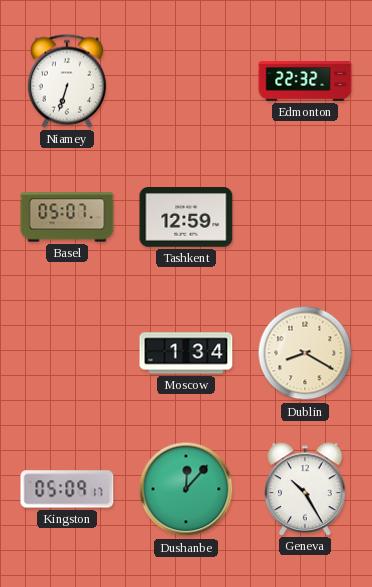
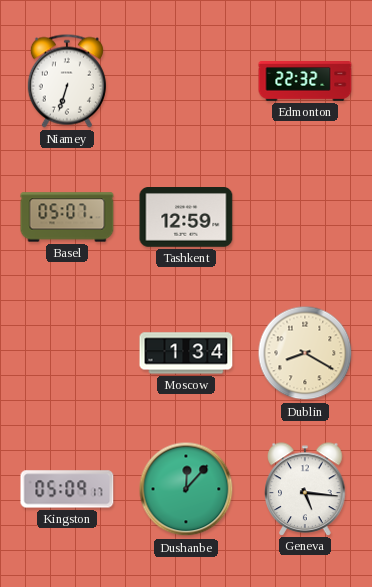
Geneva: 10:25 -> 5:16
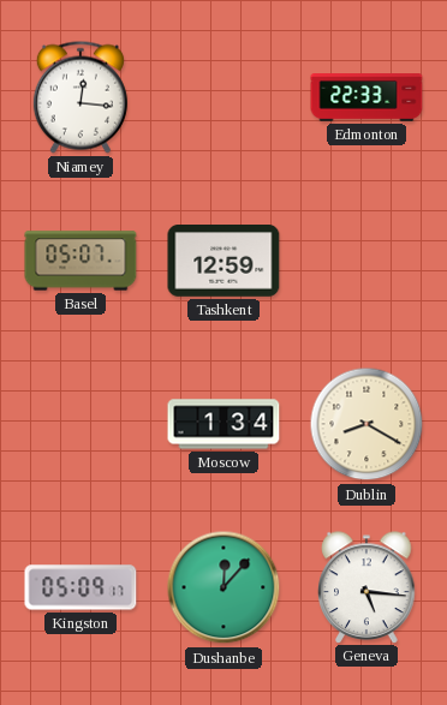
Niamey: 6:33 -> 12:16
Edmonton: 22:32 -> 22:33
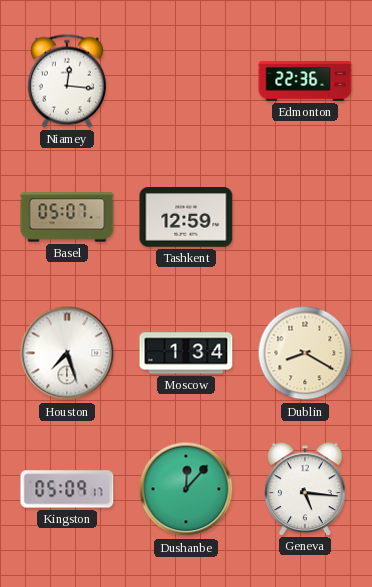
Edmonton: 22:33 -> 22:36
Houston: none -> 7:27
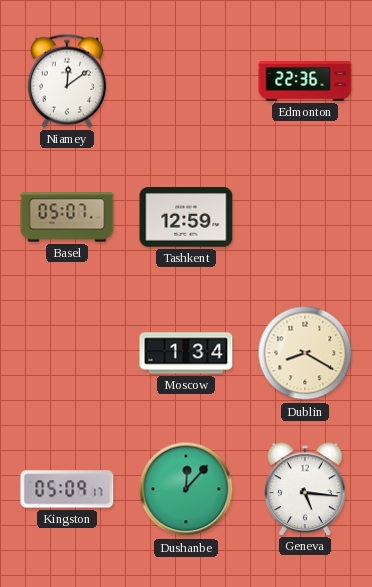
Niamey: 12:16 -> 12:09
Houston: 7:27 -> none
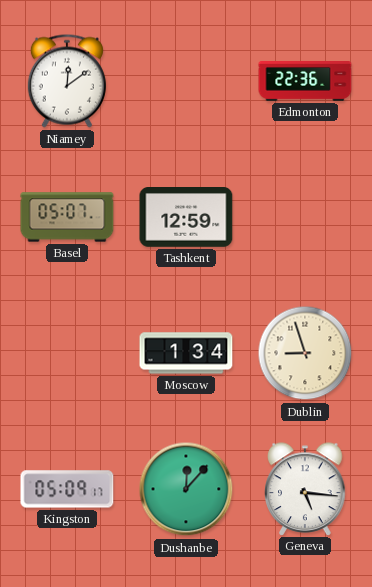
Dublin: 8:20 -> 8:57
